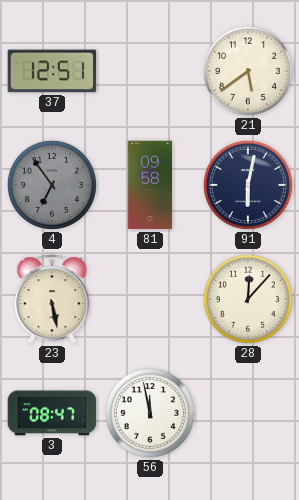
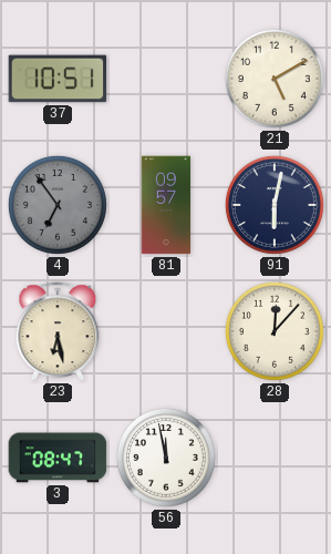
37: 12:51 -> 10:51
21: 5:39 -> 5:10
81: 09:58 -> 09:57
23: 5:28 -> 6:28
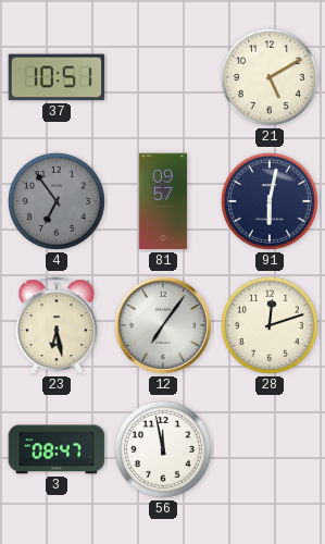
12: none -> 7:06
28: 12:07 -> 12:12
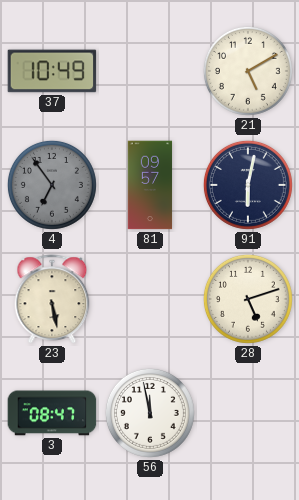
37: 10:51 -> 10:49
23: 6:28 -> 5:28
12: 7:06 -> none
28: 12:12 -> 5:12
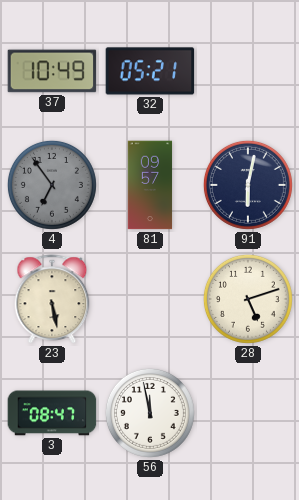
32: none -> 05:21
21: 5:10 -> none
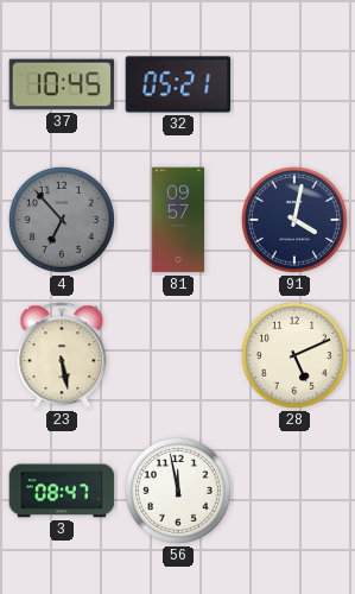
37: 10:49 -> 10:45
4: 6:54 -> 6:53
91: 6:02 -> 4:02
28: 5:12 -> 5:11
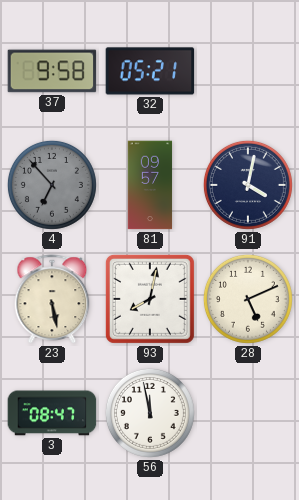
37: 10:45 -> 9:58
93: none -> 8:02
